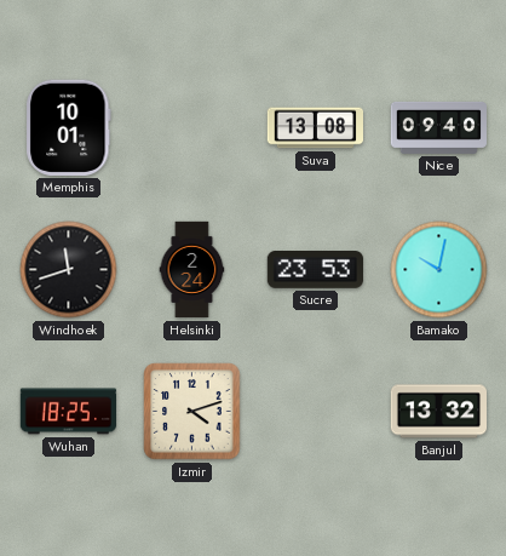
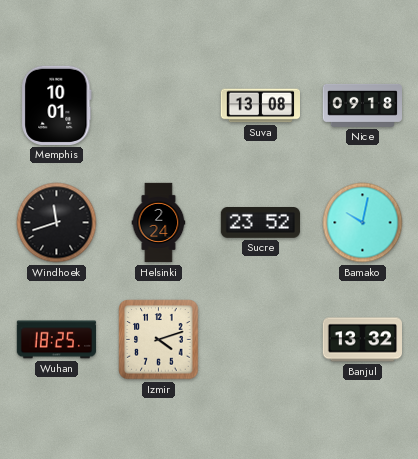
Nice: 09:40 -> 09:18
Sucre: 23:53 -> 23:52
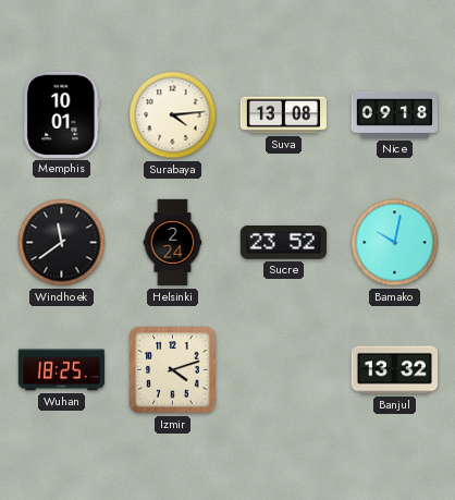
Surabaya: none -> 4:14
Windhoek: 11:42 -> 11:39
